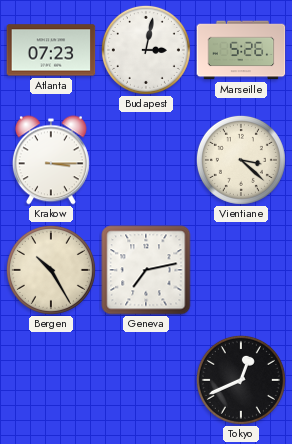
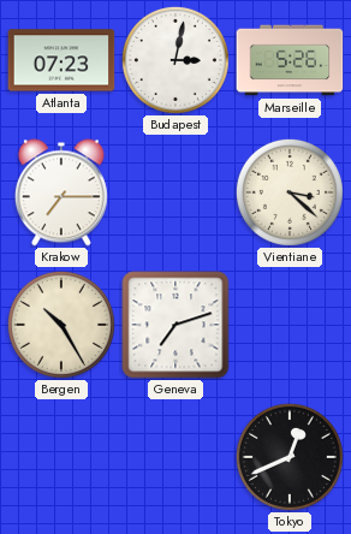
Krakow: 3:15 -> 7:15
Geneva: 7:13 -> 7:12
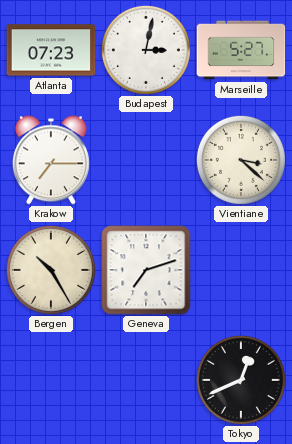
Marseille: 5:26 -> 5:27
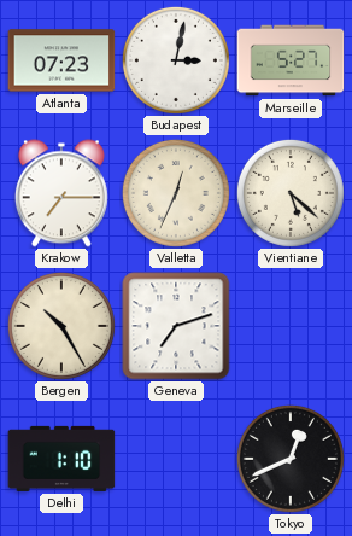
Valletta: none -> 12:34
Vientiane: 3:22 -> 5:22
Delhi: none -> 1:10
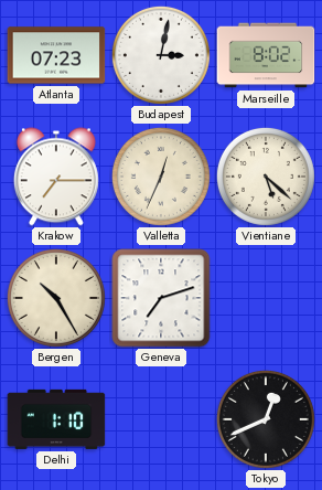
Marseille: 5:27 -> 8:02
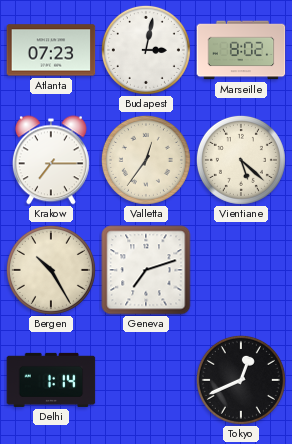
Valletta: 12:34 -> 12:36
Delhi: 1:10 -> 1:14
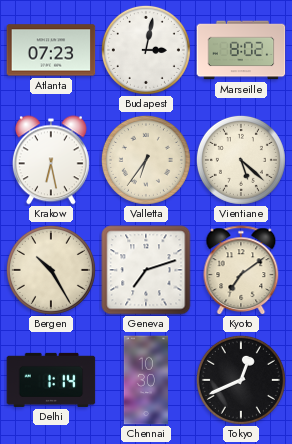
Krakow: 7:15 -> 6:28
Valletta: 12:36 -> 6:36
Kyoto: none -> 7:09
Chennai: none -> 10:30
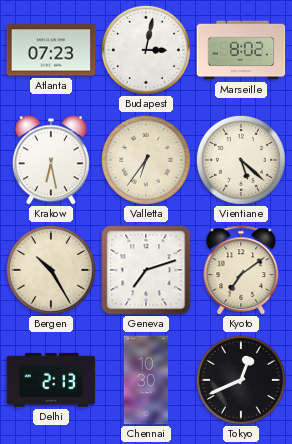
Delhi: 1:14 -> 2:13
